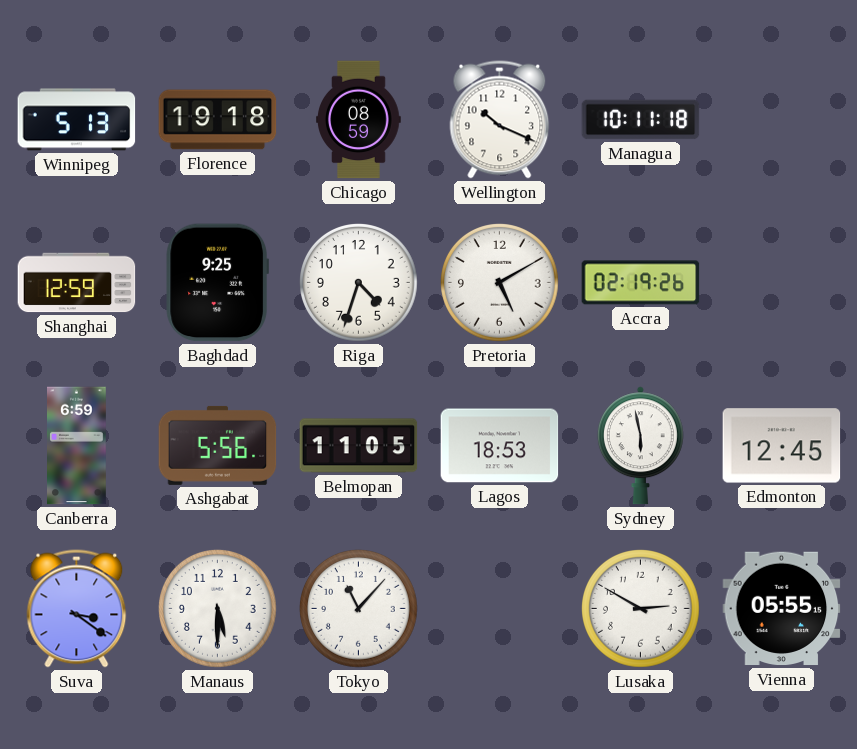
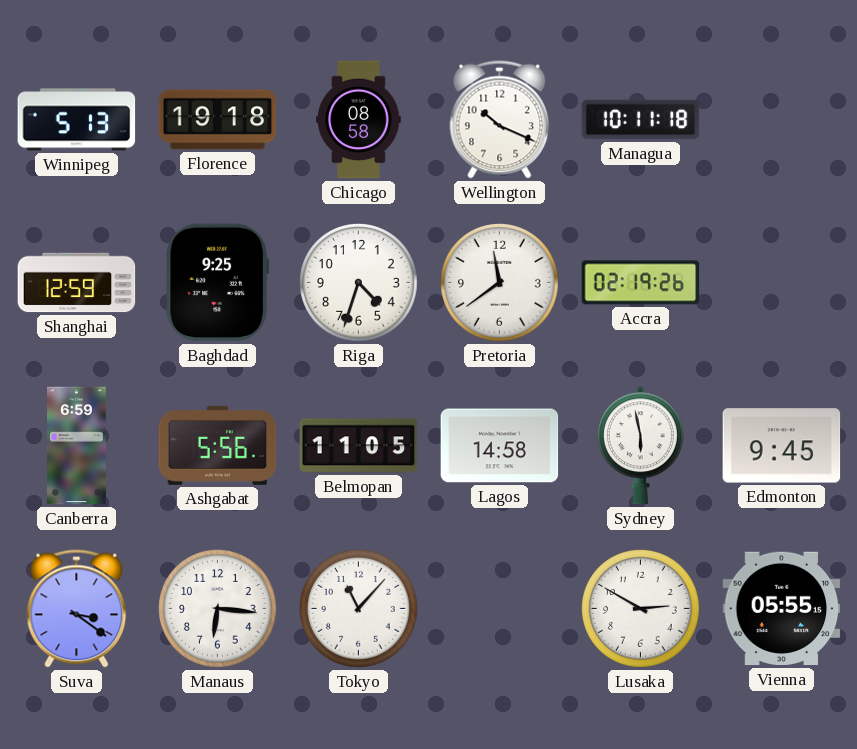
Chicago: 08:59 -> 08:58
Pretoria: 5:10 -> 11:39
Lagos: 18:53 -> 14:58
Edmonton: 12:45 -> 9:45
Manaus: 5:30 -> 6:16
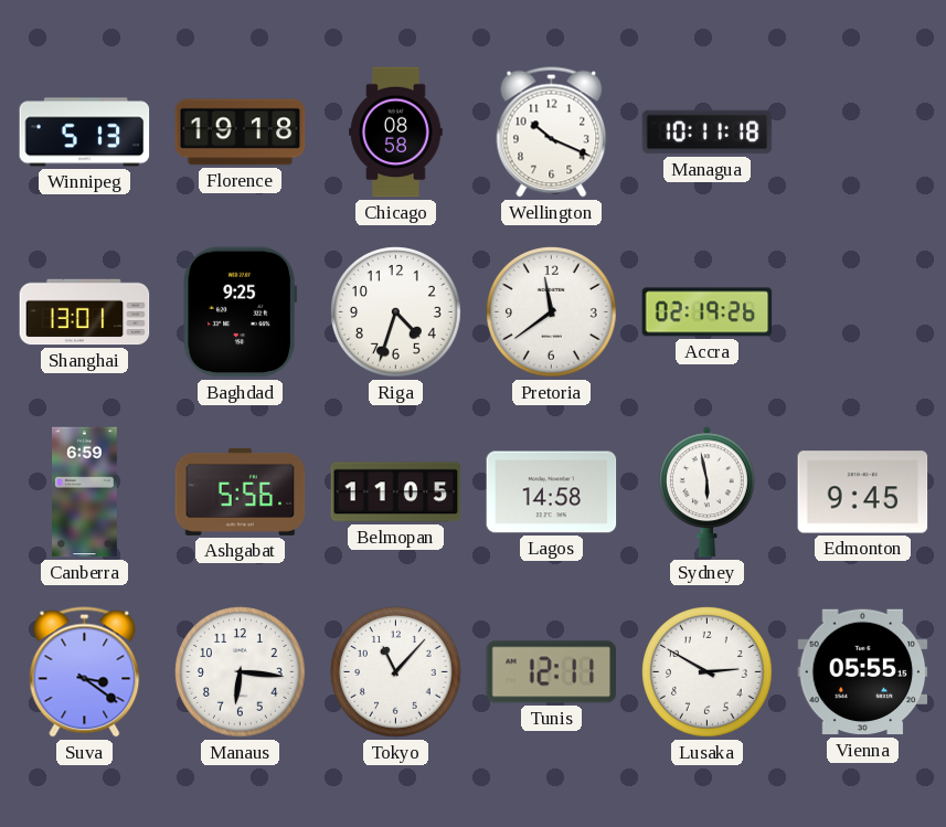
Shanghai: 12:59 -> 13:01
Tunis: none -> 12:11
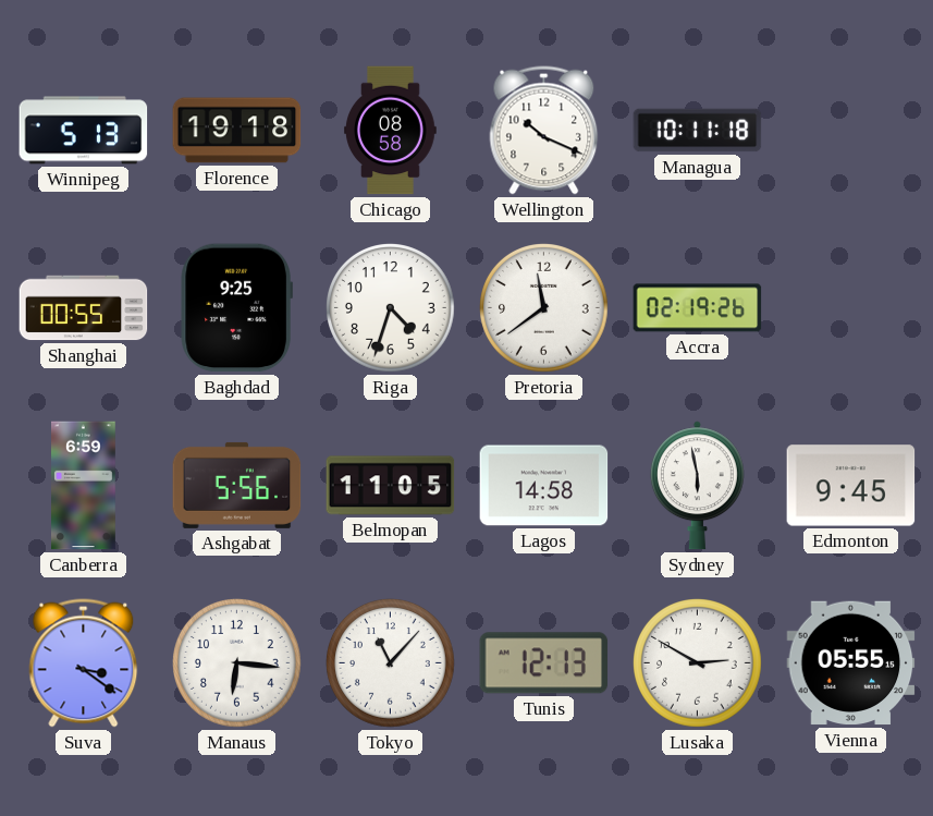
Shanghai: 13:01 -> 00:55
Tunis: 12:11 -> 12:13
